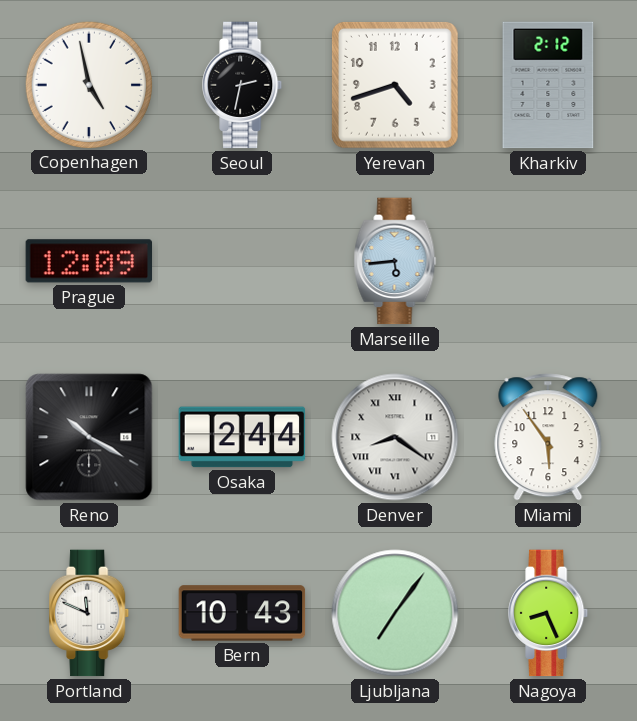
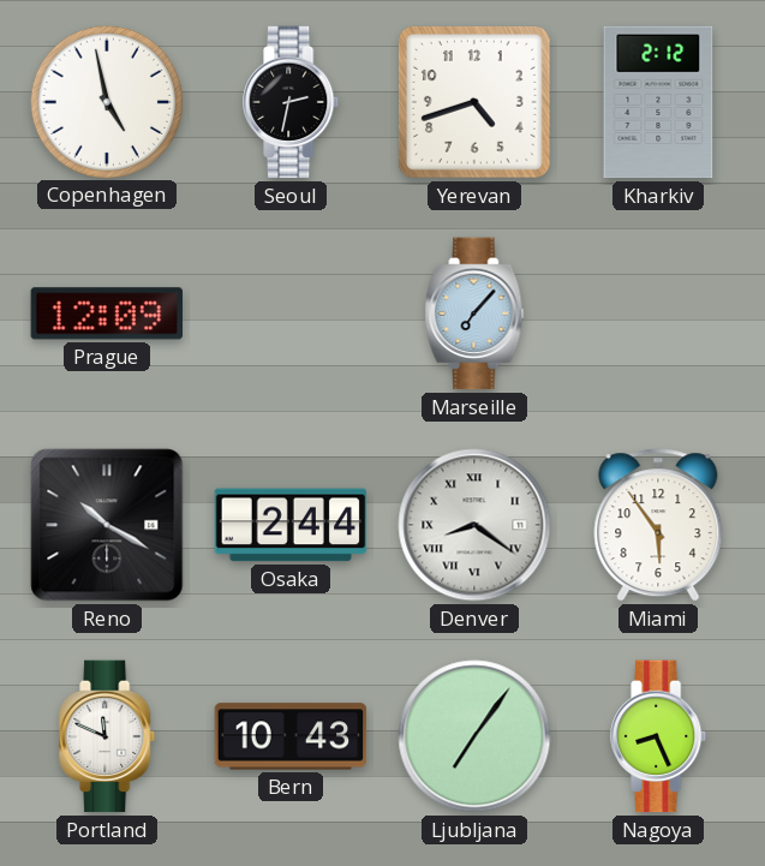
Marseille: 5:44 -> 7:07
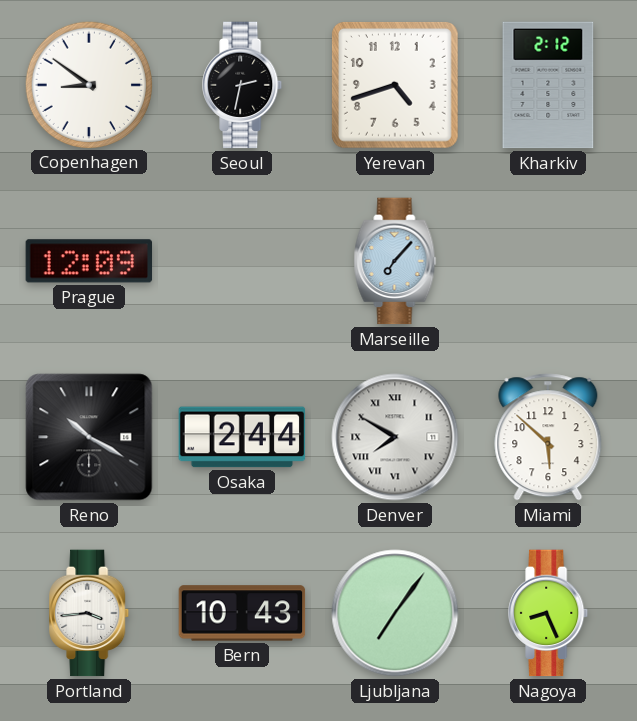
Copenhagen: 4:58 -> 8:51
Denver: 8:21 -> 7:50
Miami: 5:54 -> 5:52
Portland: 11:49 -> 3:44
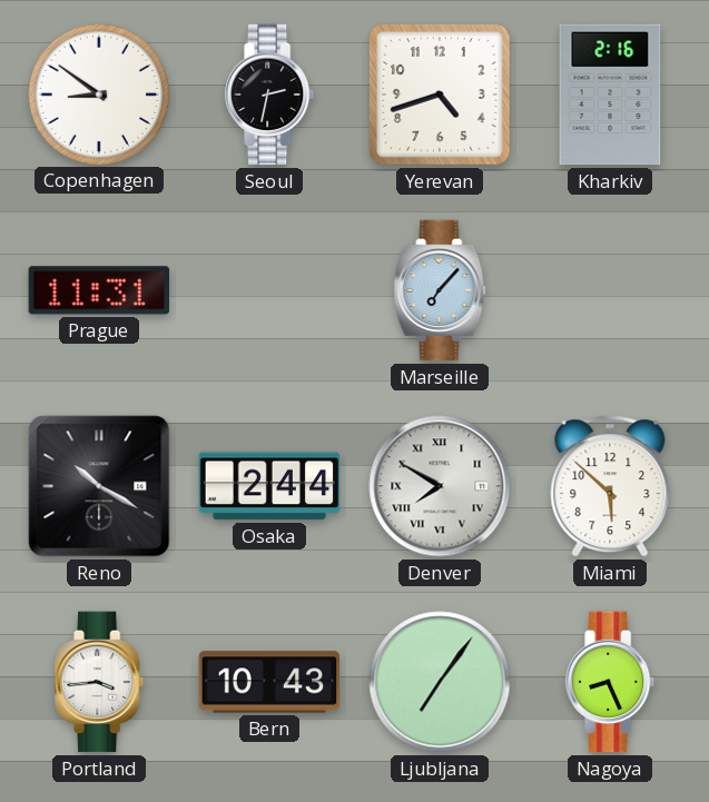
Kharkiv: 2:12 -> 2:16
Prague: 12:09 -> 11:31
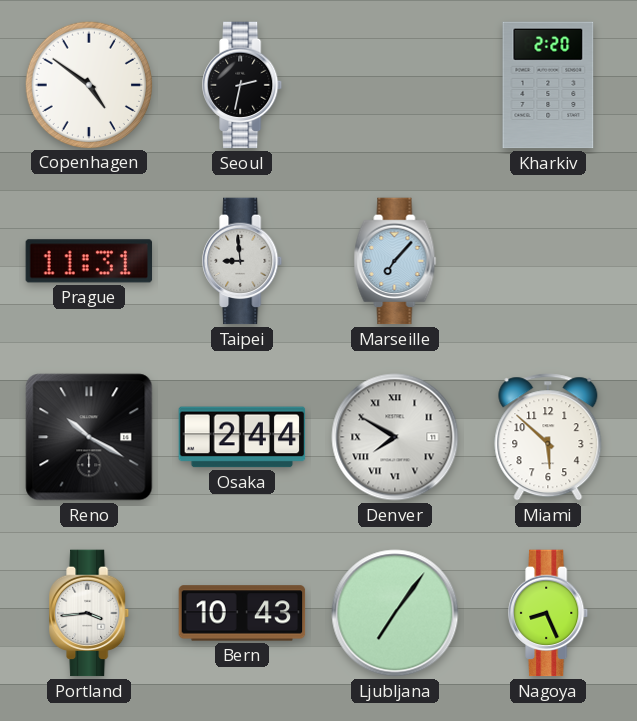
Copenhagen: 8:51 -> 4:51
Yerevan: 4:42 -> none
Kharkiv: 2:16 -> 2:20
Taipei: none -> 8:59
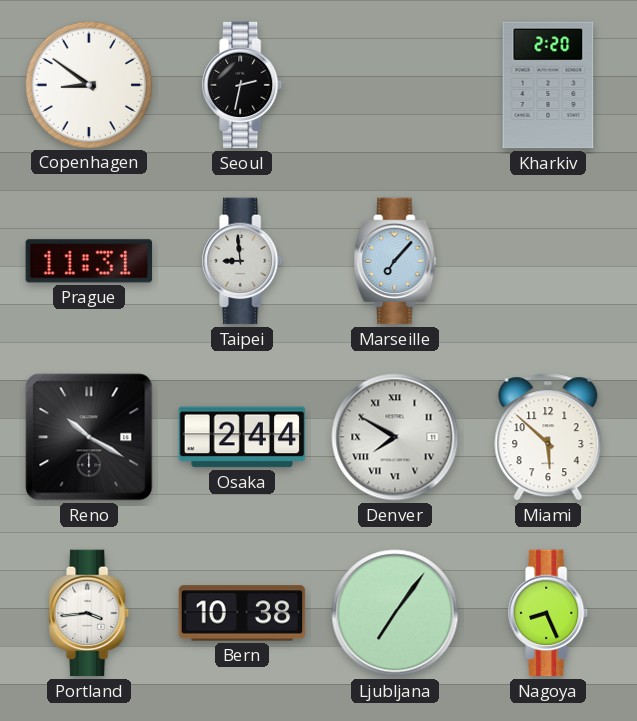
Copenhagen: 4:51 -> 8:51
Bern: 10:43 -> 10:38
